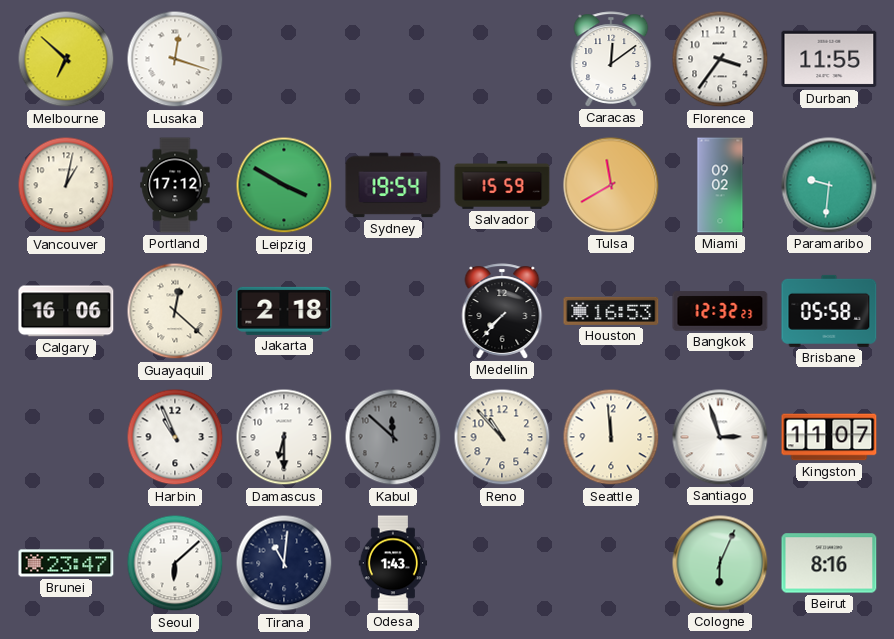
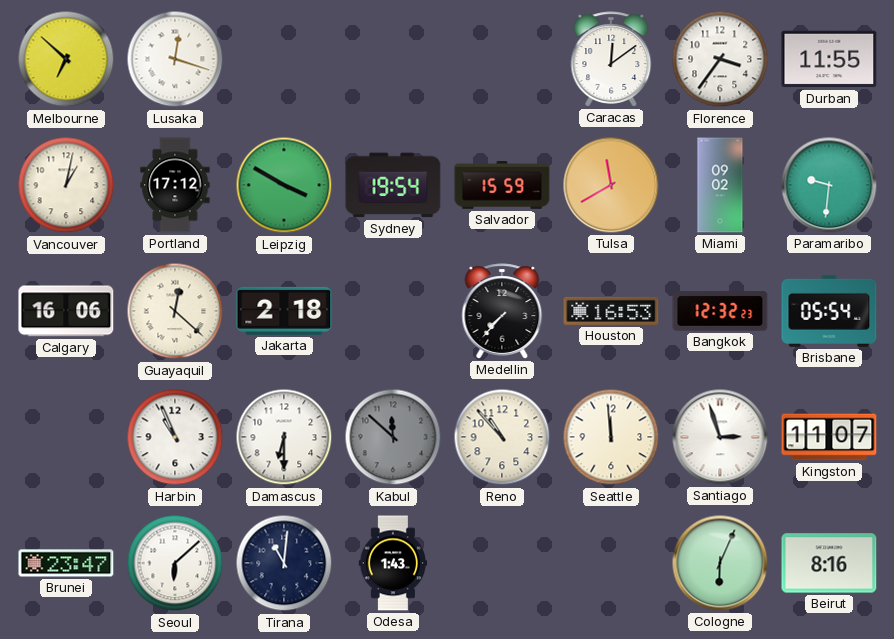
Brisbane: 05:58 -> 05:54
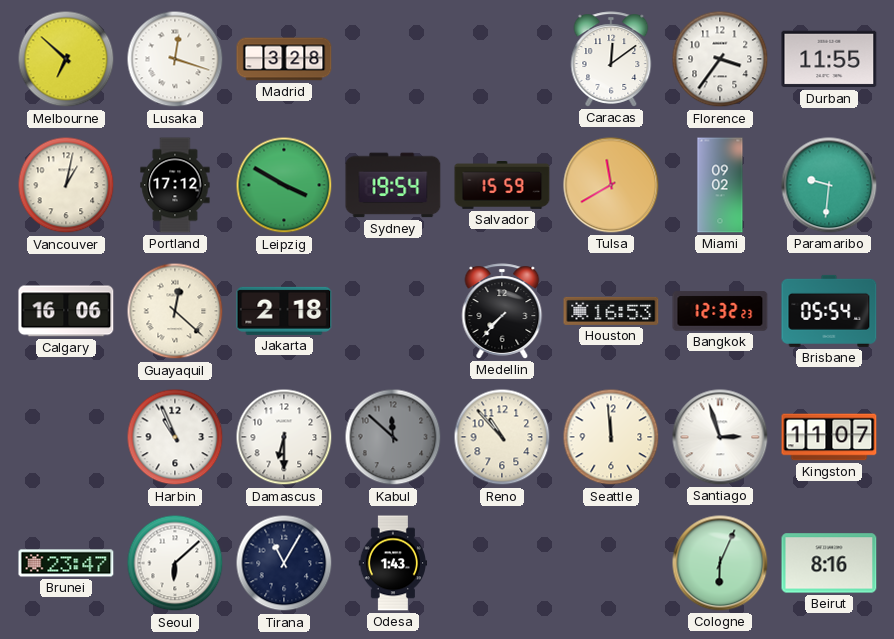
Madrid: none -> 3:28
Tirana: 11:01 -> 11:05
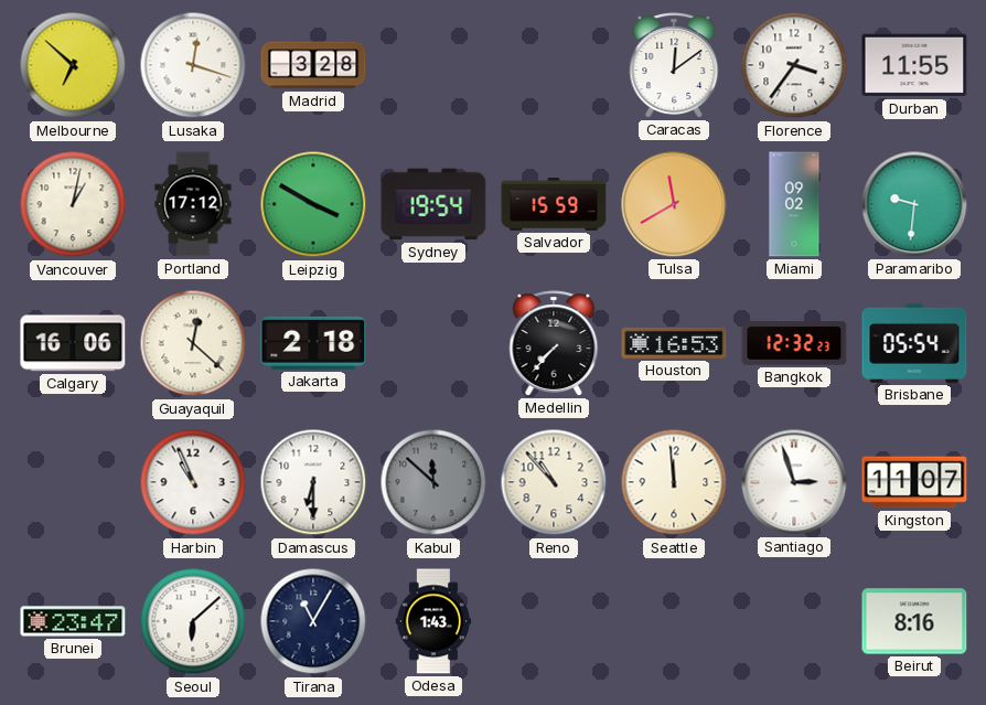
Cologne: 6:04 -> none
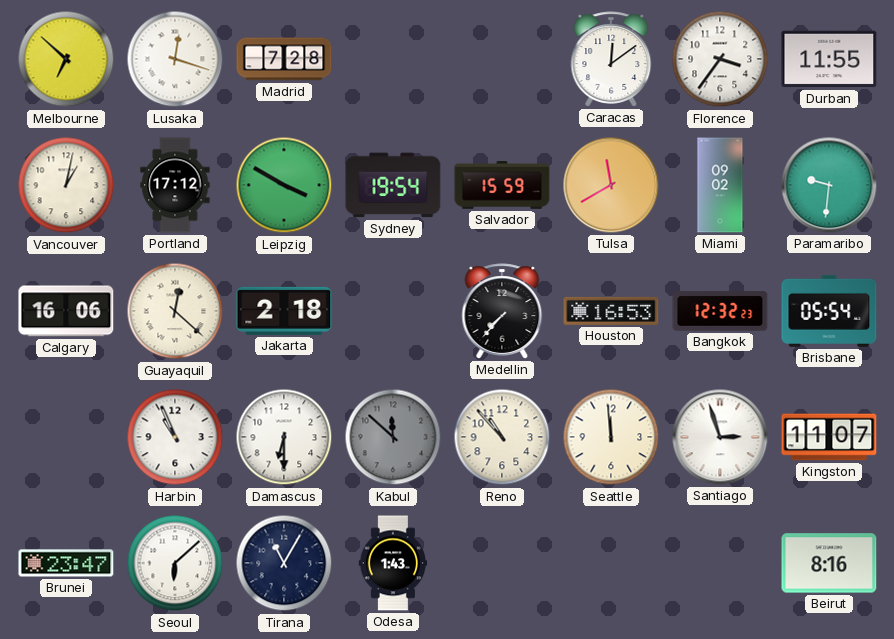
Madrid: 3:28 -> 7:28
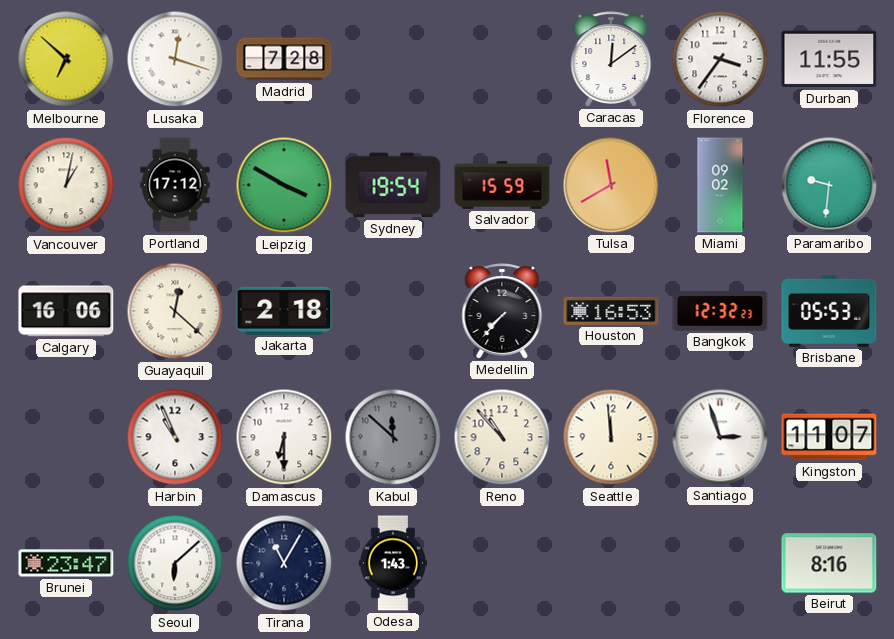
Brisbane: 05:54 -> 05:53
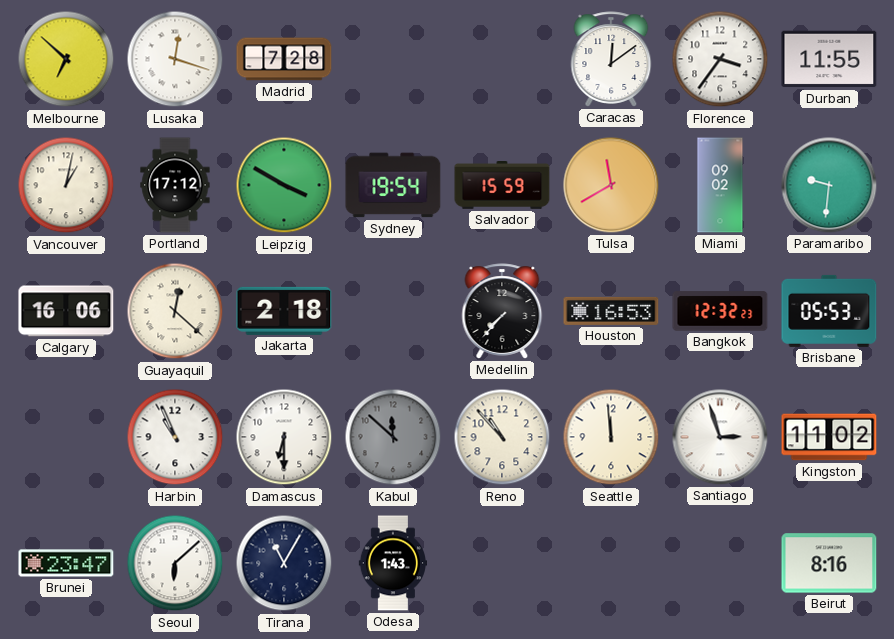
Kingston: 11:07 -> 11:02
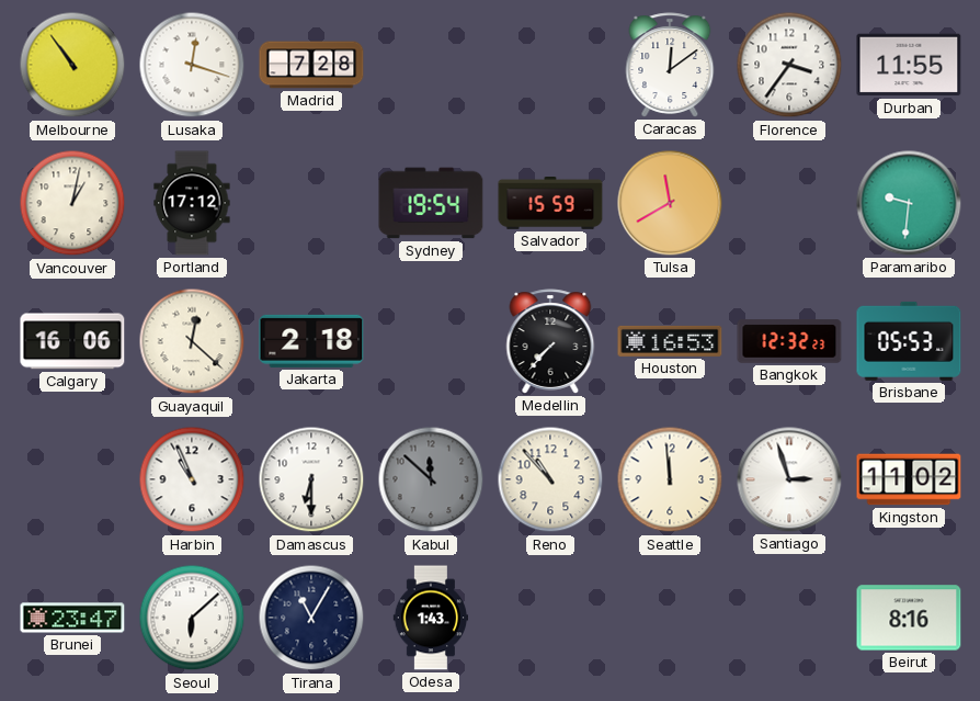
Melbourne: 6:52 -> 10:54
Leipzig: 3:50 -> none
Miami: 09:02 -> none
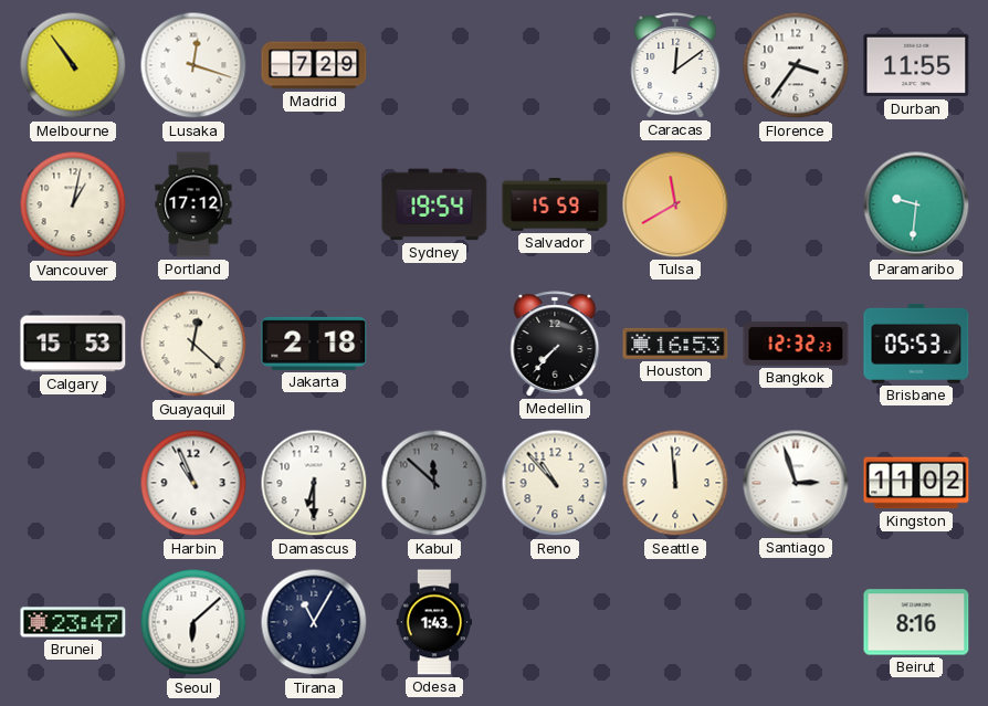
Madrid: 7:28 -> 7:29
Calgary: 16:06 -> 15:53
